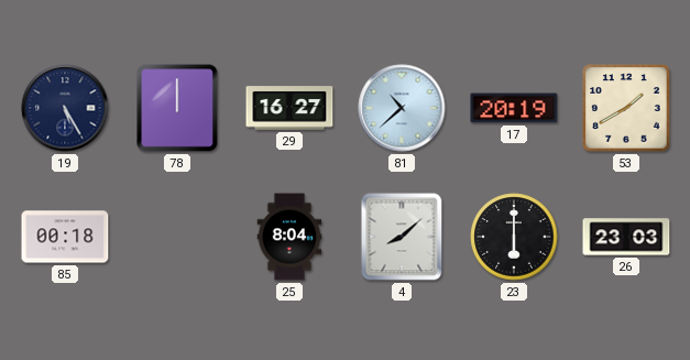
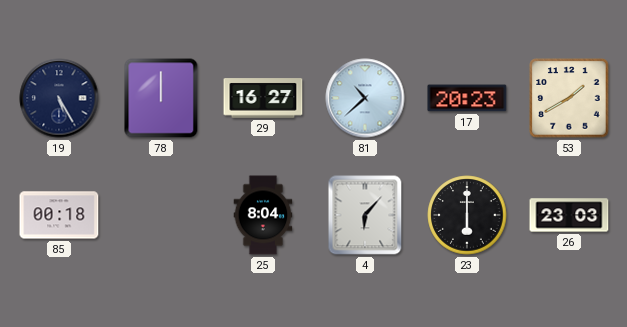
17: 20:19 -> 20:23
4: 8:08 -> 6:07
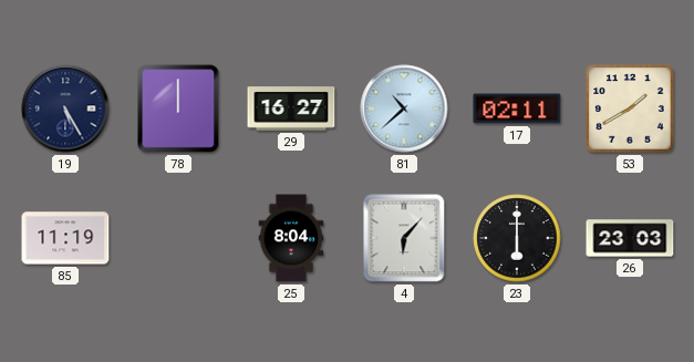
17: 20:23 -> 02:11
85: 00:18 -> 11:19
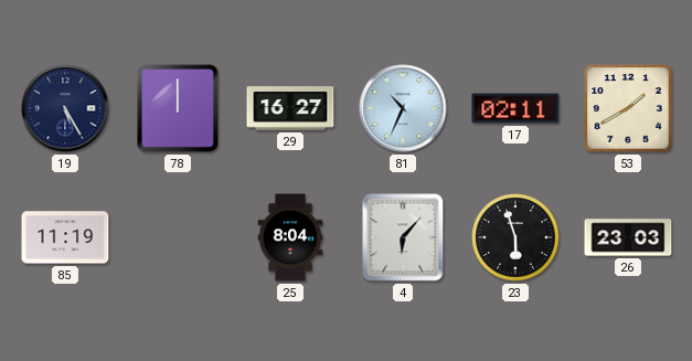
81: 10:38 -> 10:34
23: 6:00 -> 5:57
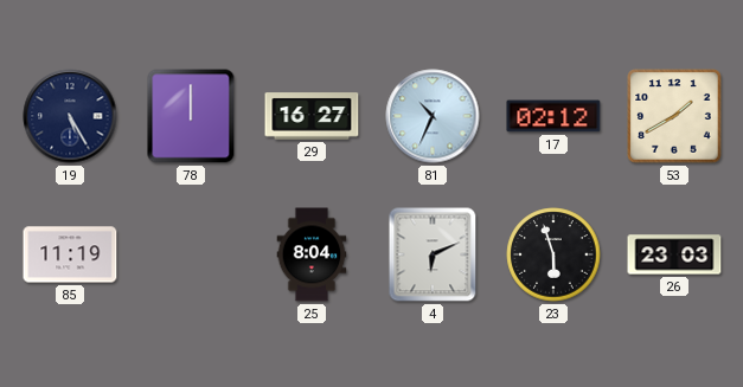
17: 02:11 -> 02:12
4: 6:07 -> 6:11
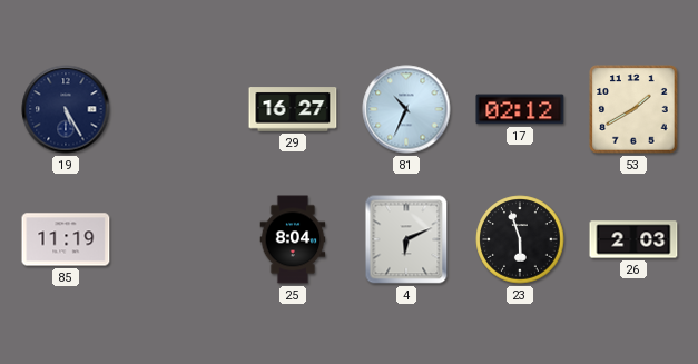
78: 12:00 -> none
26: 23:03 -> 2:03
